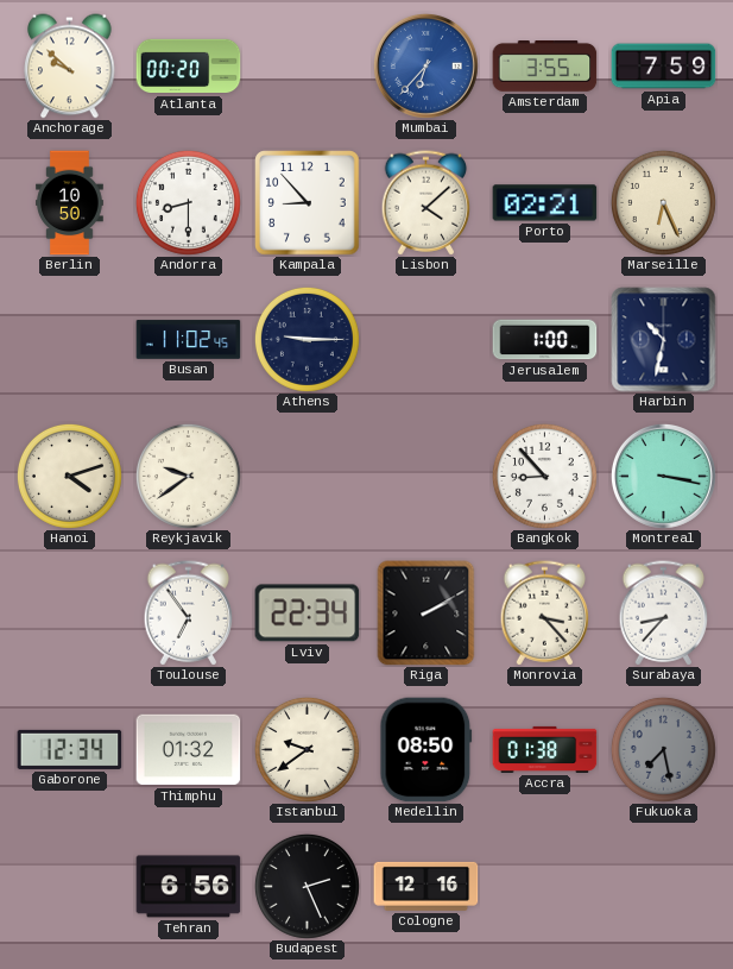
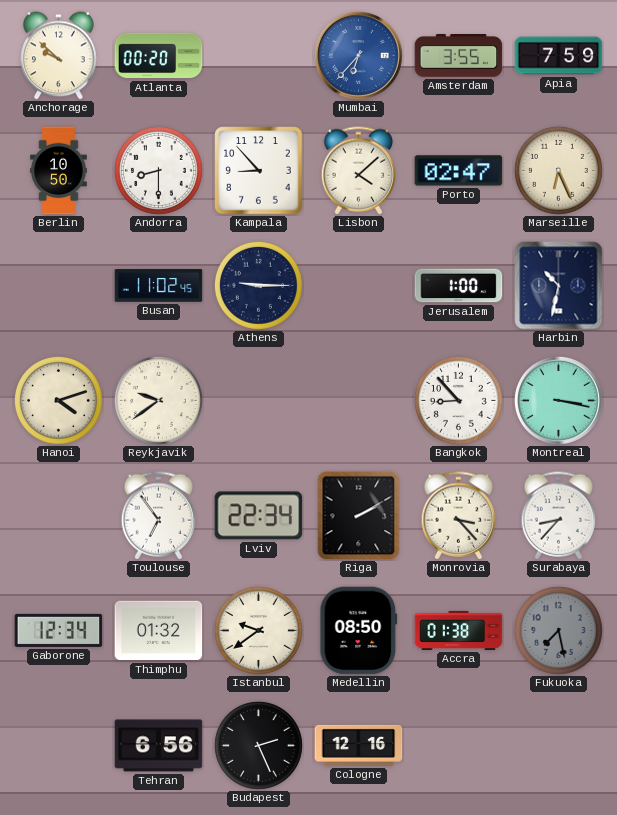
Porto: 02:21 -> 02:47
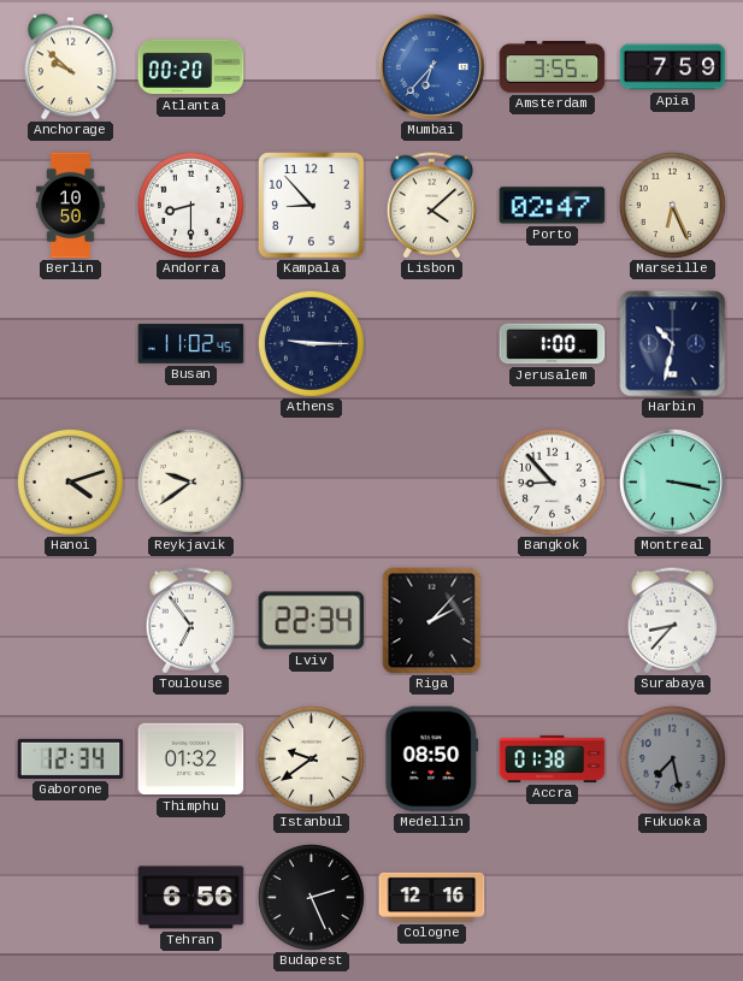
Riga: 2:10 -> 2:07
Monrovia: 3:23 -> none
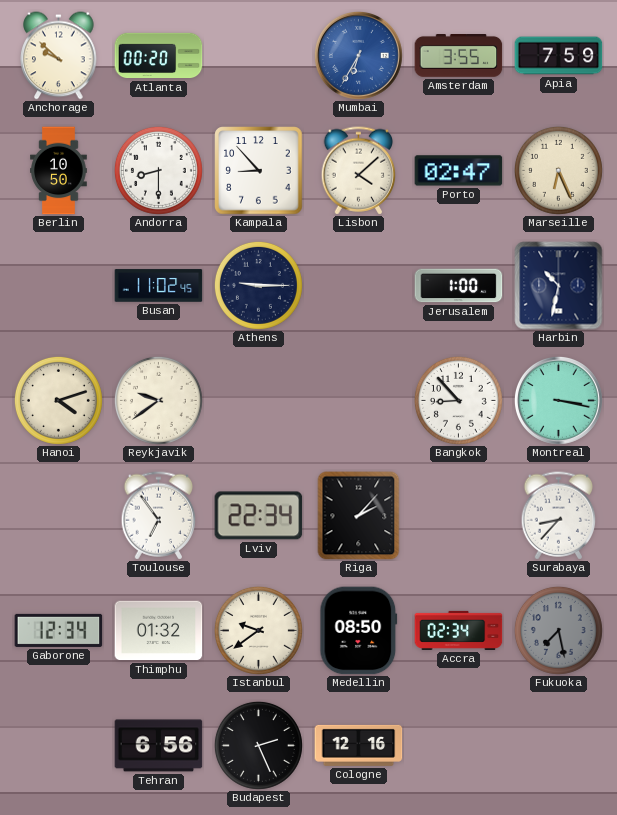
Mumbai: 6:37 -> 6:35
Accra: 01:38 -> 02:34
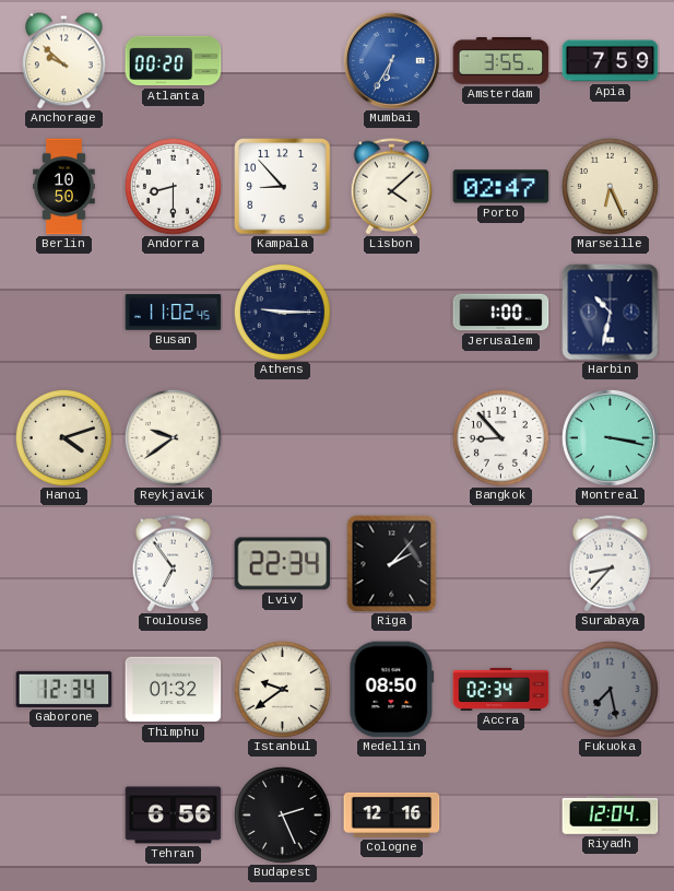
Riyadh: none -> 12:04
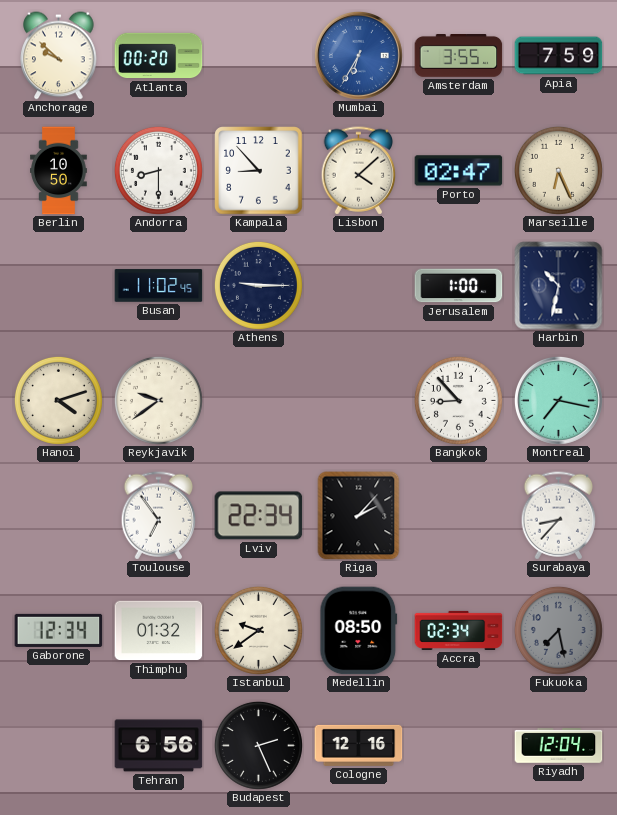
Montreal: 3:17 -> 7:17
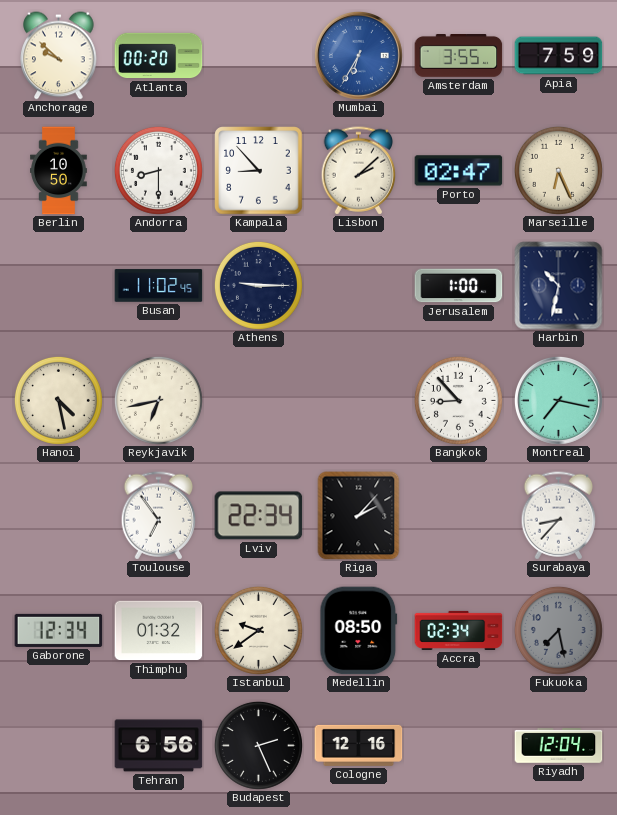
Lisbon: 4:08 -> 2:08
Hanoi: 4:12 -> 4:28
Reykjavik: 9:39 -> 6:43
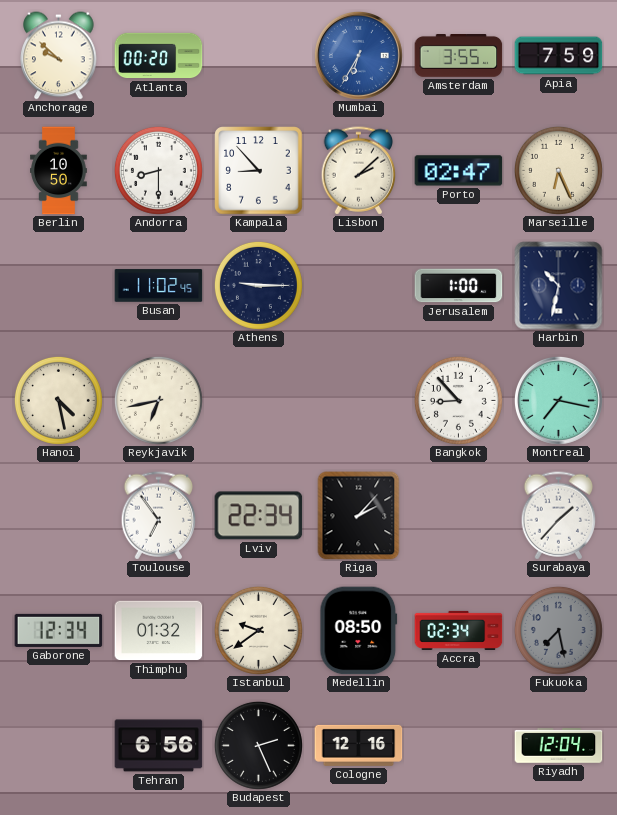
Surabaya: 8:37 -> 1:37
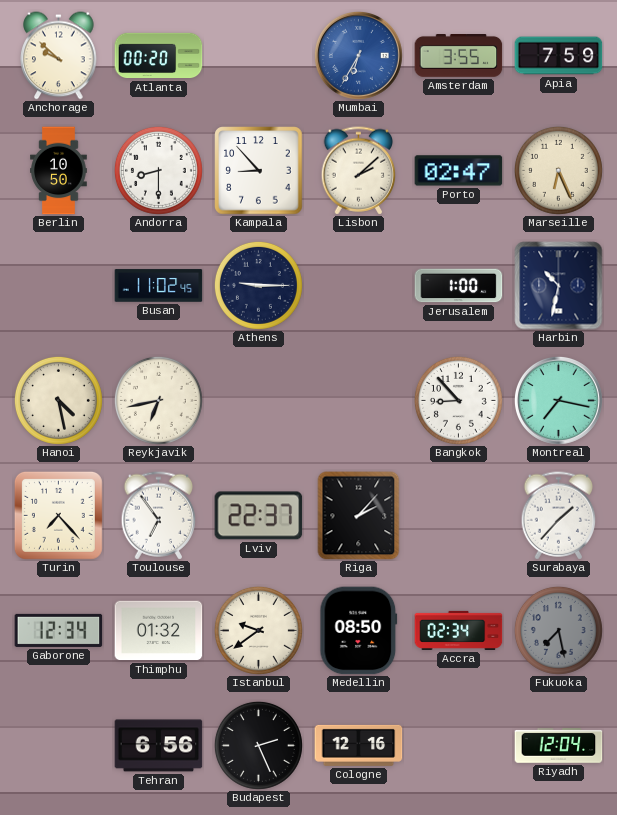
Turin: none -> 7:23
Lviv: 22:34 -> 22:37
